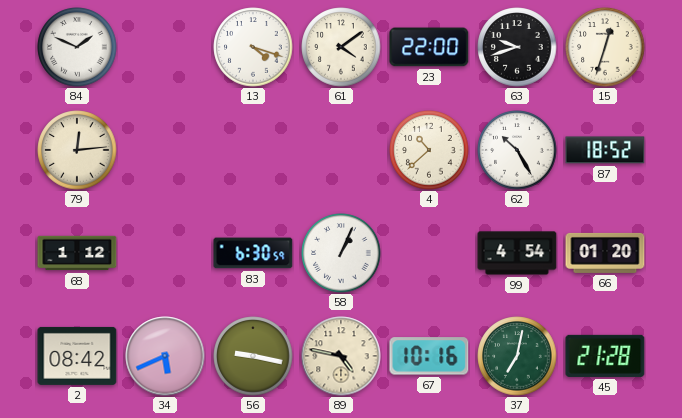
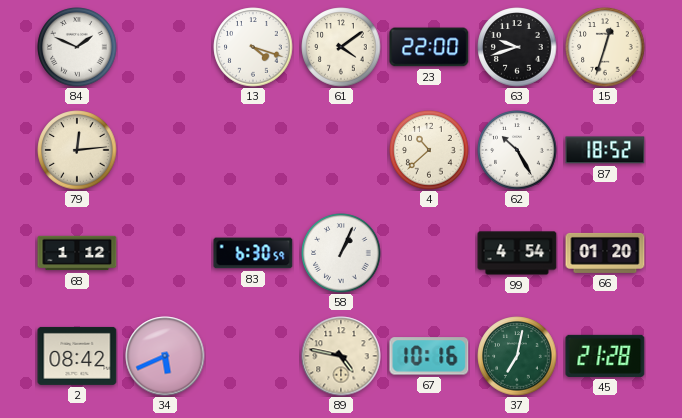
56: 9:17 -> none
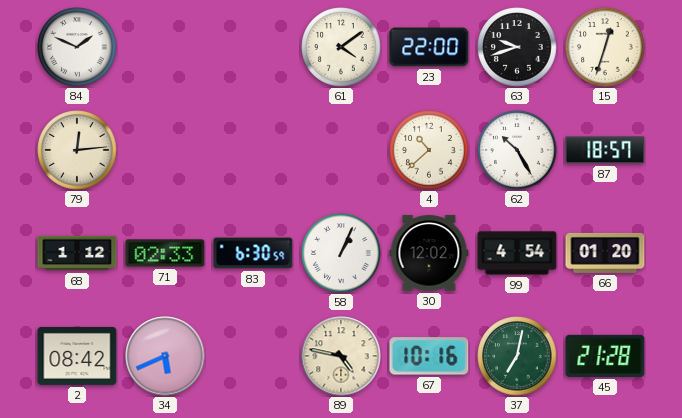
13: 4:18 -> none
87: 18:52 -> 18:57
71: none -> 02:33
30: none -> 12:02
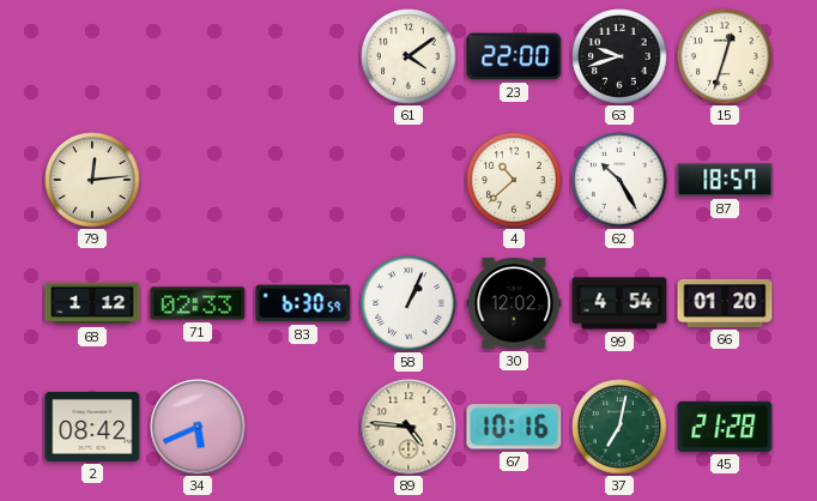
84: 1:49 -> none
89: 4:47 -> 4:46
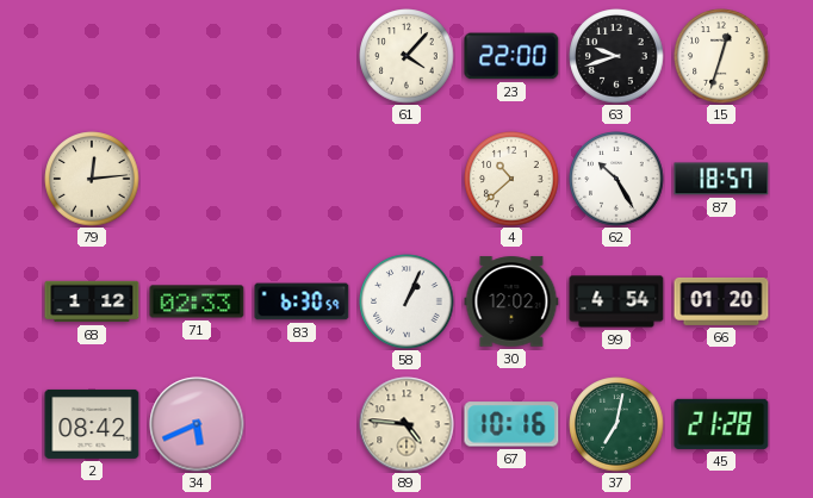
61: 4:09 -> 4:07
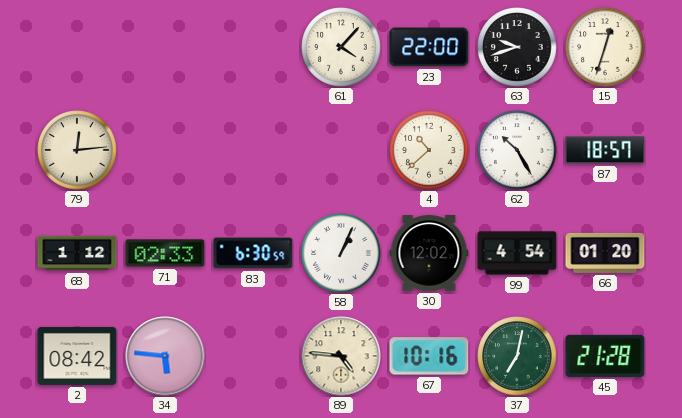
34: 5:41 -> 5:46
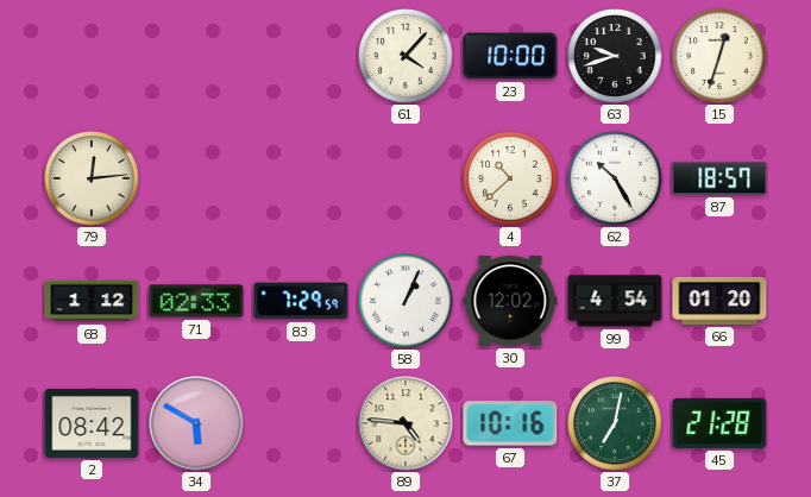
23: 22:00 -> 10:00
83: 6:30 -> 7:29
34: 5:46 -> 5:50
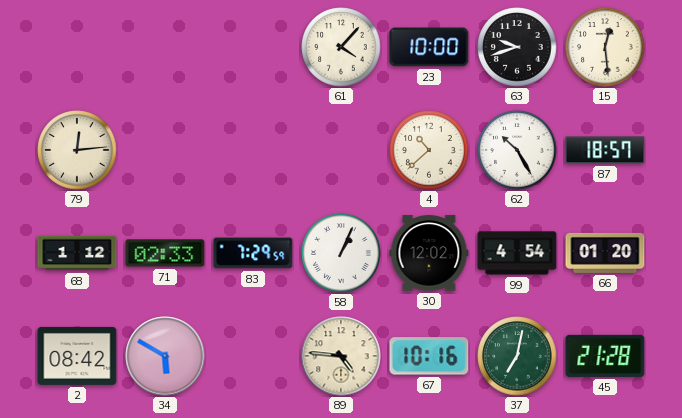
15: 12:33 -> 12:29
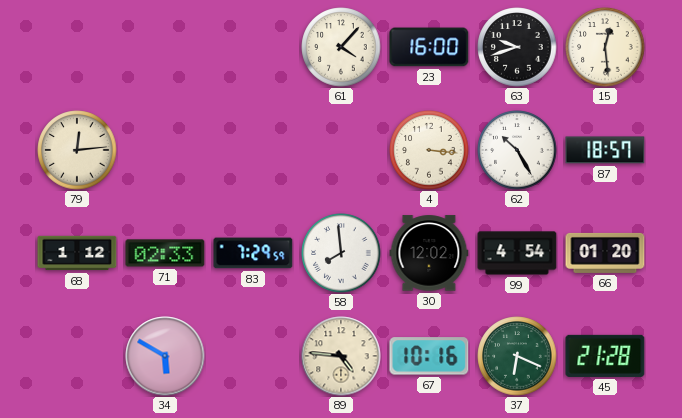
23: 10:00 -> 16:00
4: 10:38 -> 3:16
58: 1:04 -> 7:59
2: 08:42 -> none
37: 7:02 -> 6:19
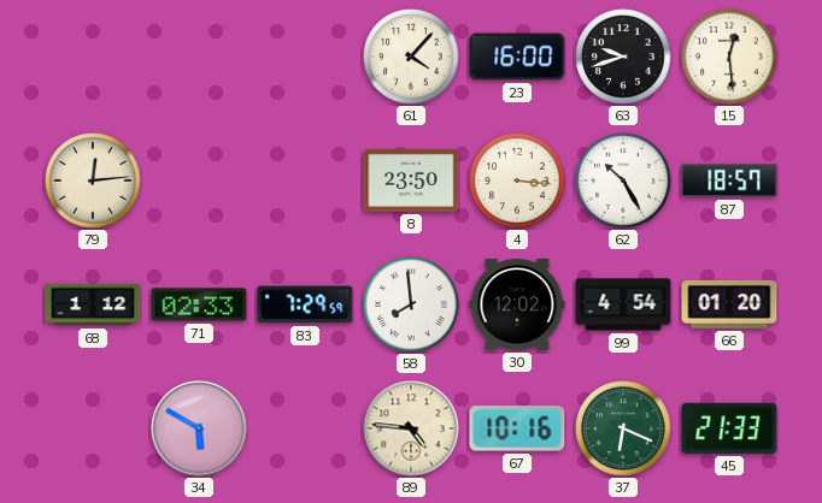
8: none -> 23:50
45: 21:28 -> 21:33
